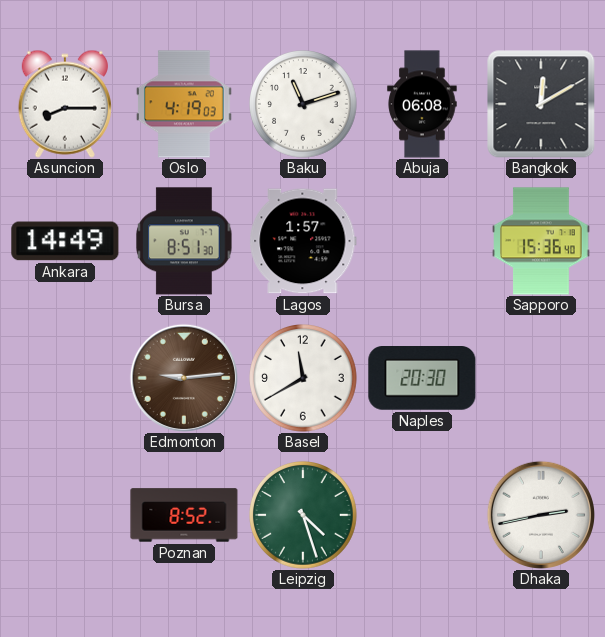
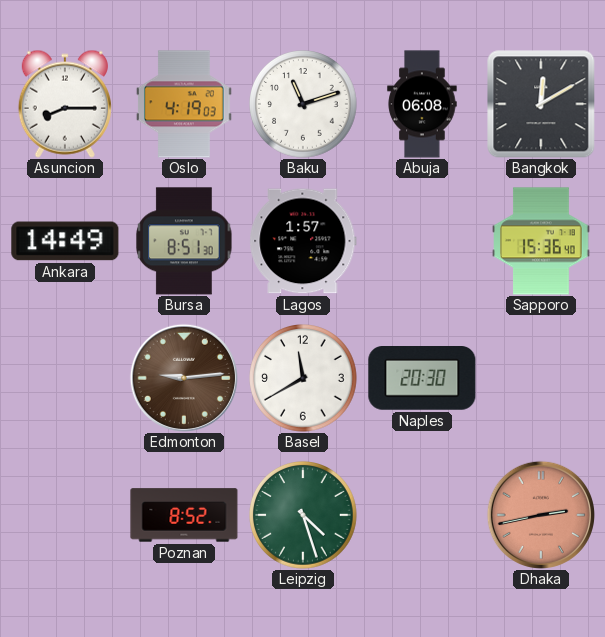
Dhaka dial: white -> salmon
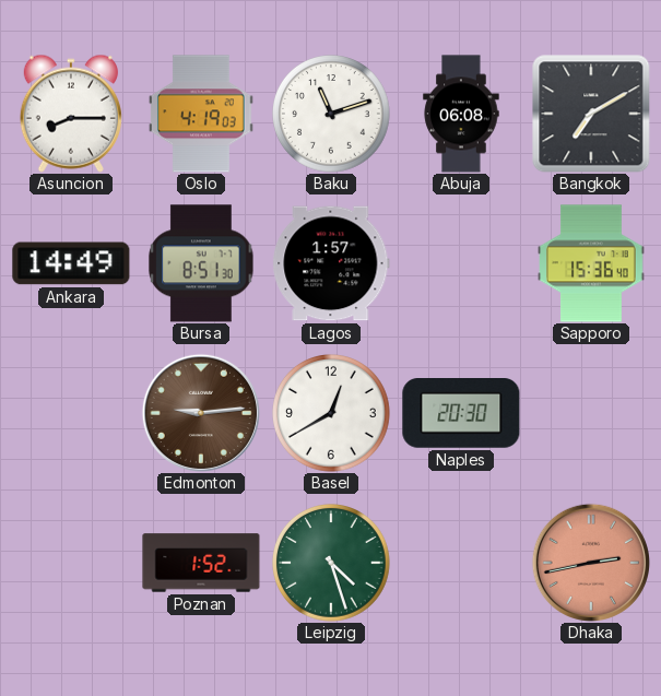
Bangkok: 12:10 -> 7:10
Basel: 11:40 -> 12:40
Poznan: 8:52 -> 1:52
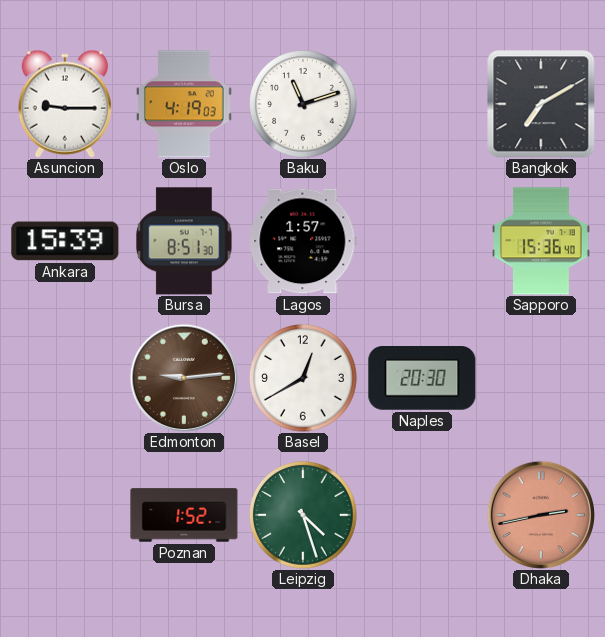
Asuncion: 8:15 -> 9:15
Abuja: 06:08 -> none
Ankara: 14:49 -> 15:39
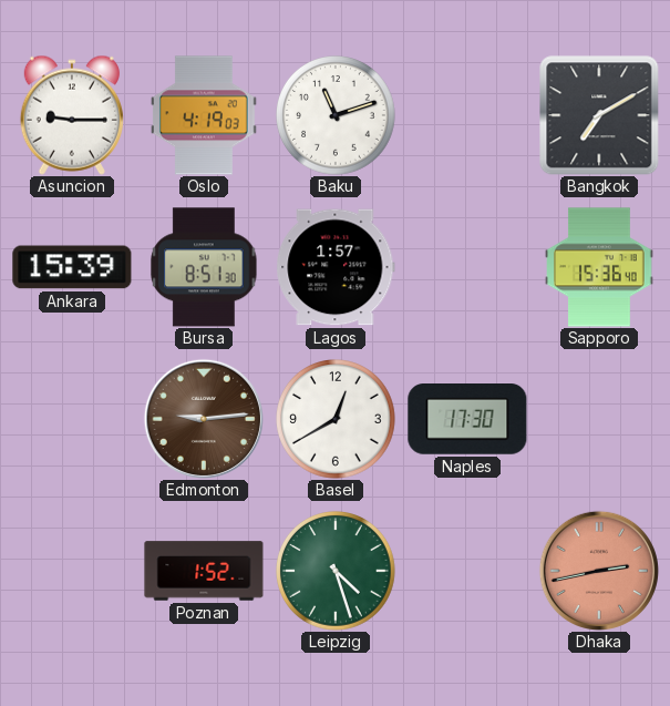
Naples: 20:30 -> 17:30
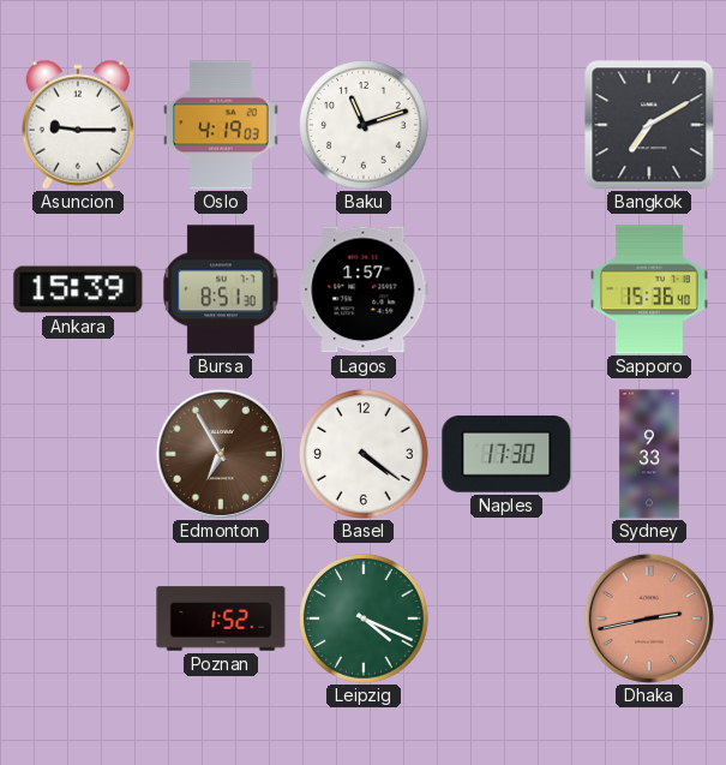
Edmonton: 9:14 -> 6:55
Basel: 12:40 -> 4:21
Sydney: none -> 9:33
Leipzig: 4:27 -> 4:19
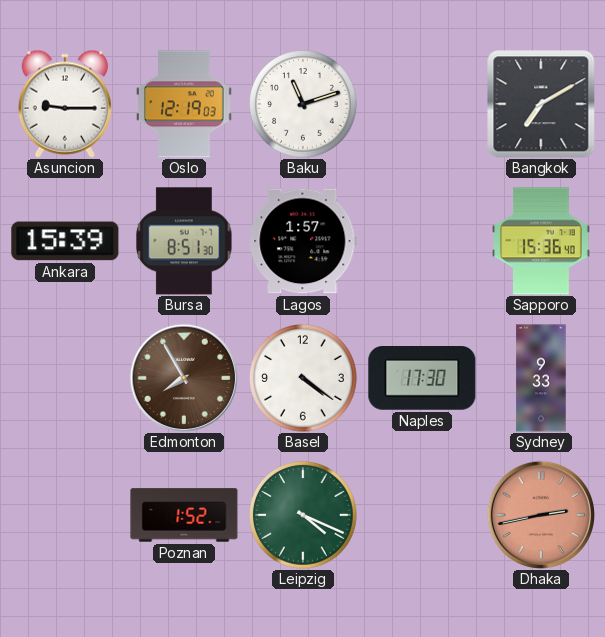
Oslo: 4:19 -> 12:19
Edmonton: 6:55 -> 7:55
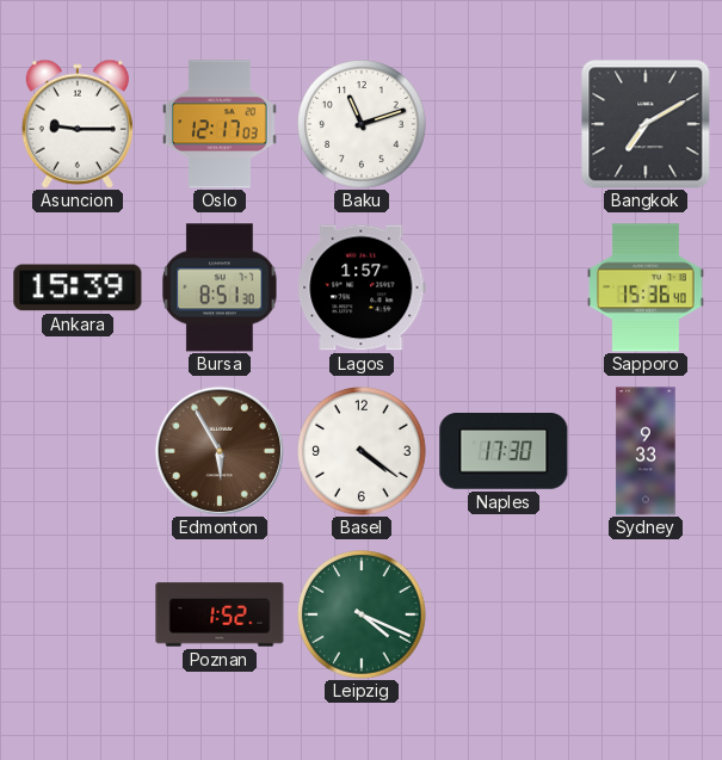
Oslo: 12:19 -> 12:17
Edmonton: 7:55 -> 5:55
Dhaka: 2:43 -> none
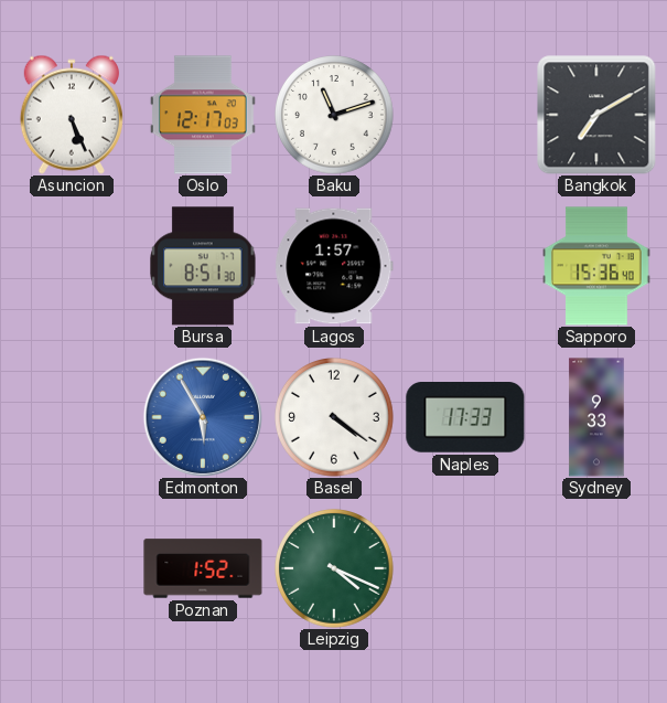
Asuncion: 9:15 -> 5:26
Ankara: 15:39 -> none
Edmonton dial: brown -> blue
Naples: 17:30 -> 17:33
